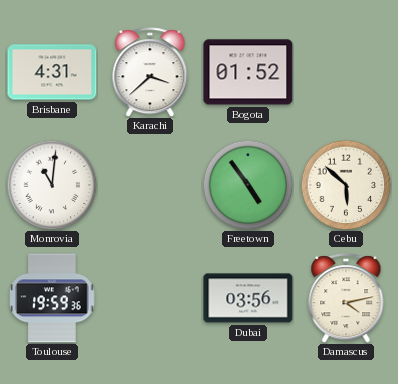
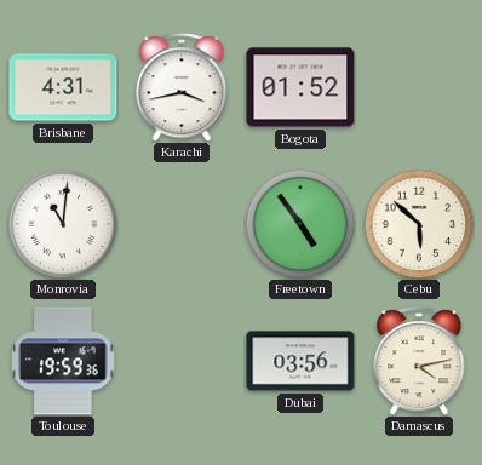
Karachi: 3:38 -> 3:43
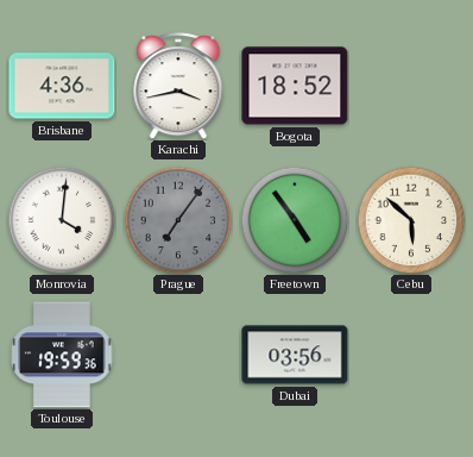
Brisbane: 4:31 -> 4:36
Bogota: 01:52 -> 18:52
Monrovia: 11:01 -> 4:01
Prague: none -> 7:06
Damascus: 4:13 -> none
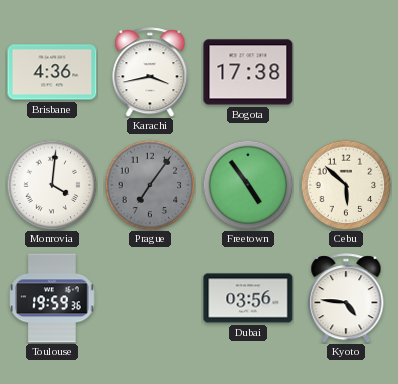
Bogota: 18:52 -> 17:38
Kyoto: none -> 4:46
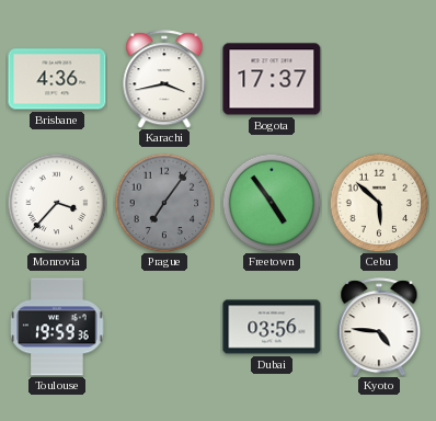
Bogota: 17:38 -> 17:37
Monrovia: 4:01 -> 3:37
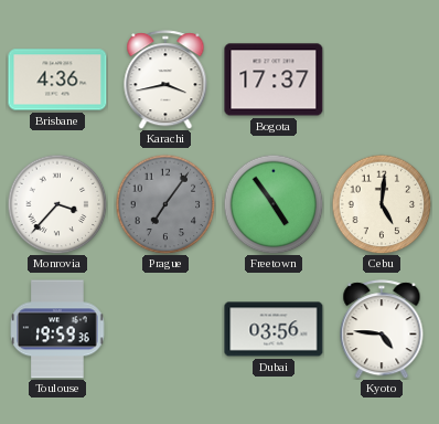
Cebu: 5:52 -> 5:01
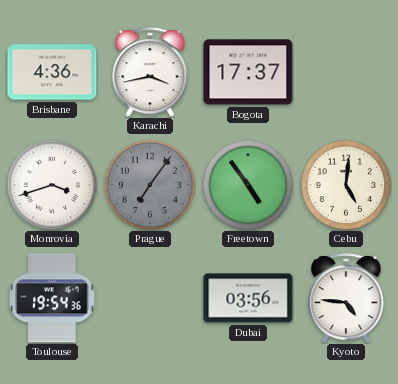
Monrovia: 3:37 -> 3:42
Toulouse: 19:59 -> 19:54
